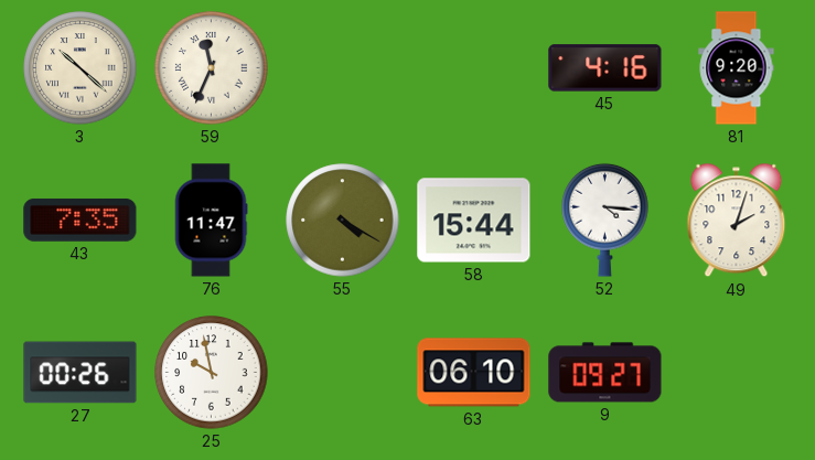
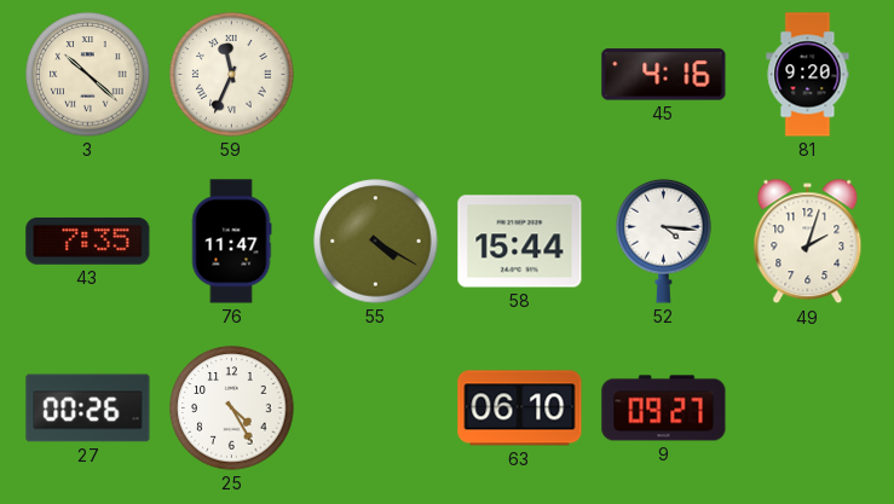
25: 9:58 -> 4:25
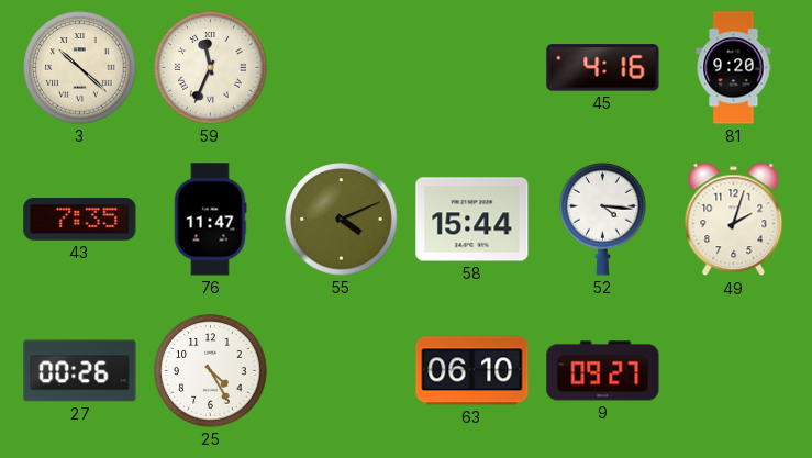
55: 4:20 -> 4:11
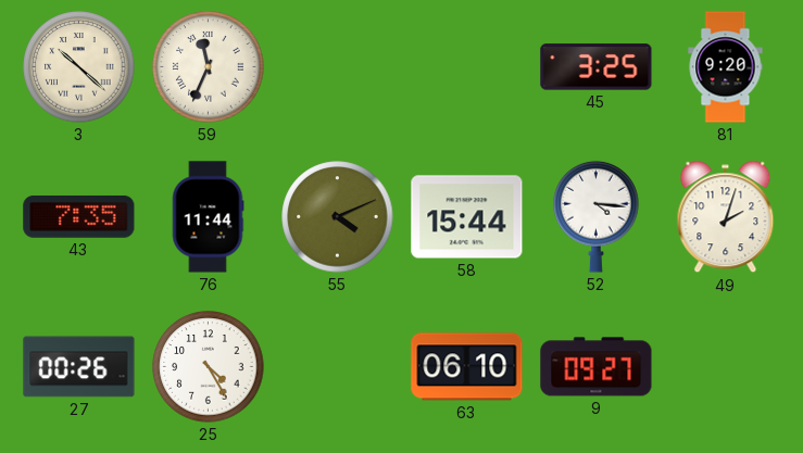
45: 4:16 -> 3:25
76: 11:47 -> 11:44
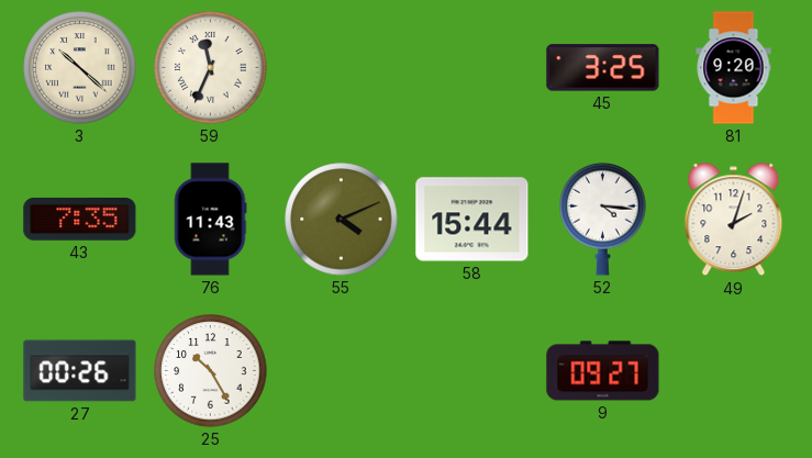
76: 11:44 -> 11:43
25: 4:25 -> 10:25
63: 06:10 -> none
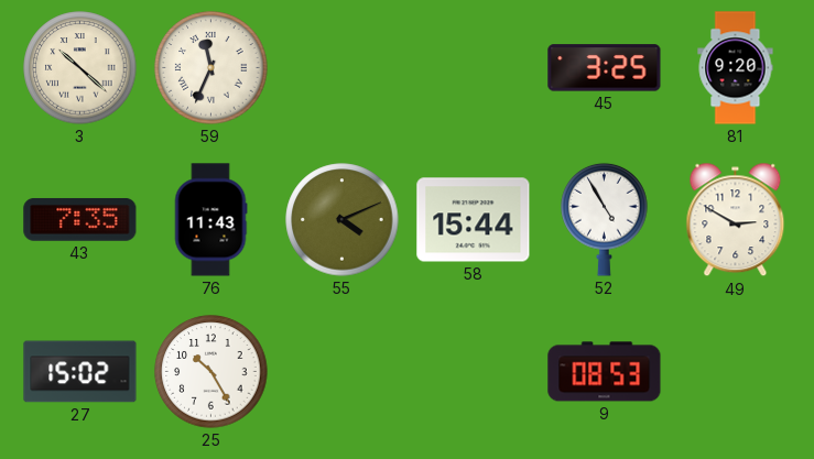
52: 4:16 -> 4:55
49: 2:03 -> 2:50
27: 00:26 -> 15:02
9: 09:27 -> 08:53
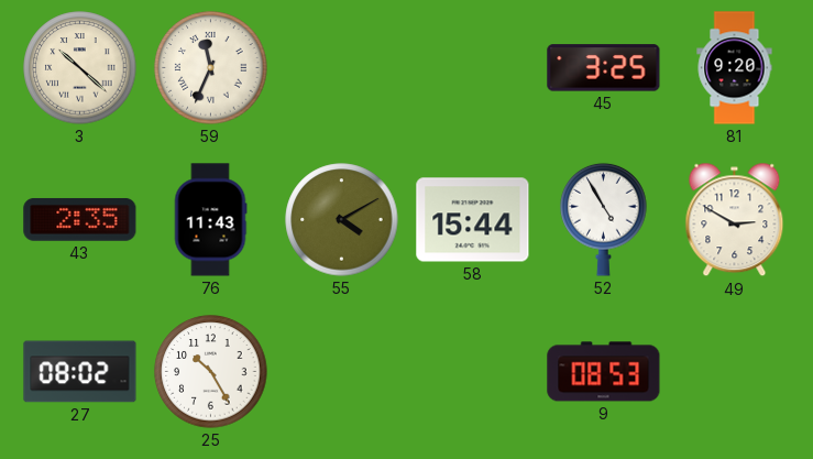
43: 7:35 -> 2:35
55: 4:11 -> 4:10
27: 15:02 -> 08:02
